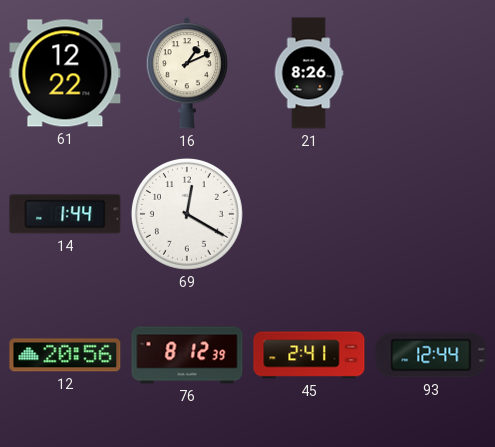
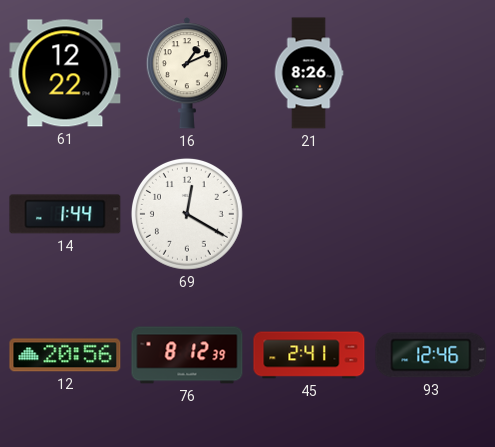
93: 12:44 -> 12:46
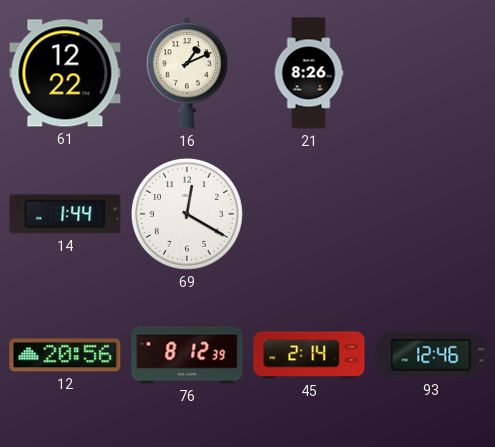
45: 2:41 -> 2:14
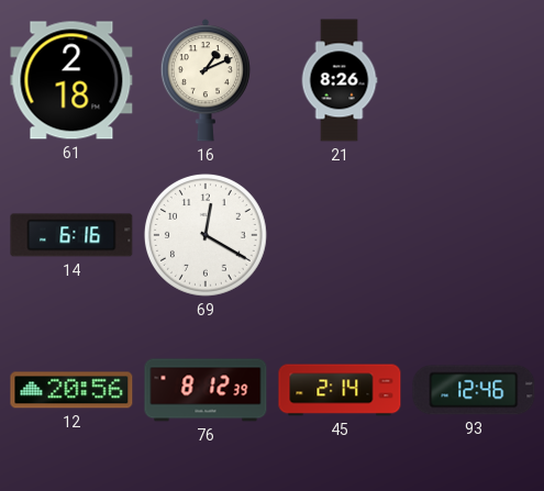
61: 12:22 -> 2:18
14: 1:44 -> 6:16
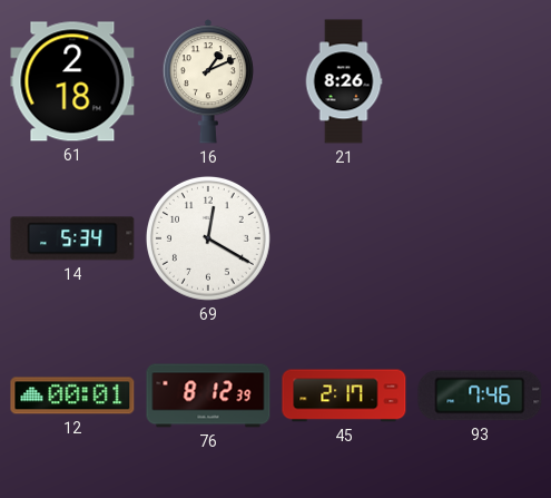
14: 6:16 -> 5:34
12: 20:56 -> 00:01
45: 2:14 -> 2:17
93: 12:46 -> 7:46
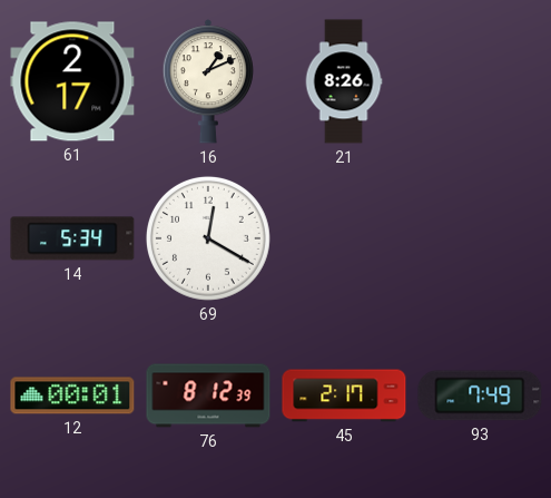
61: 2:18 -> 2:17
93: 7:46 -> 7:49
